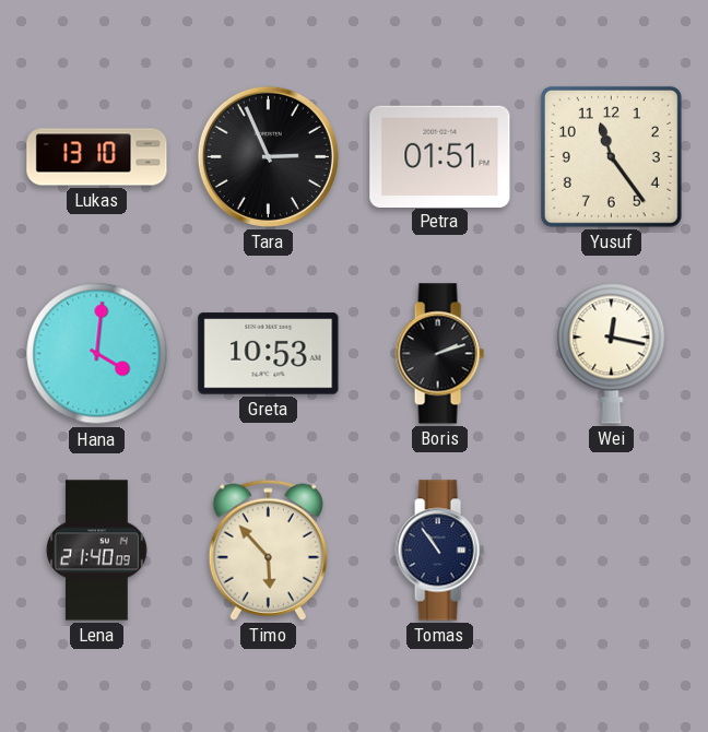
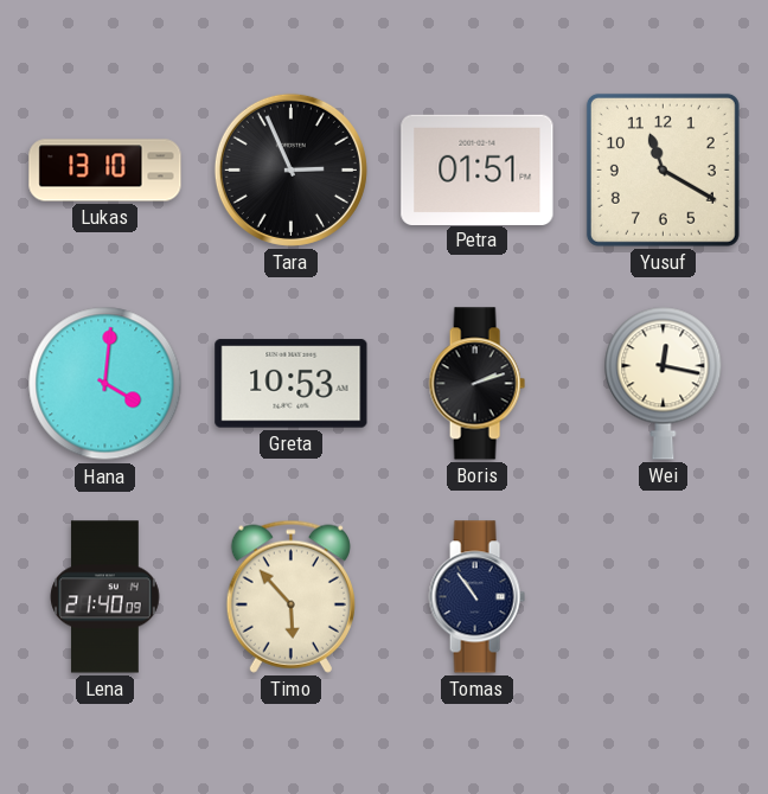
Yusuf: 11:24 -> 11:20
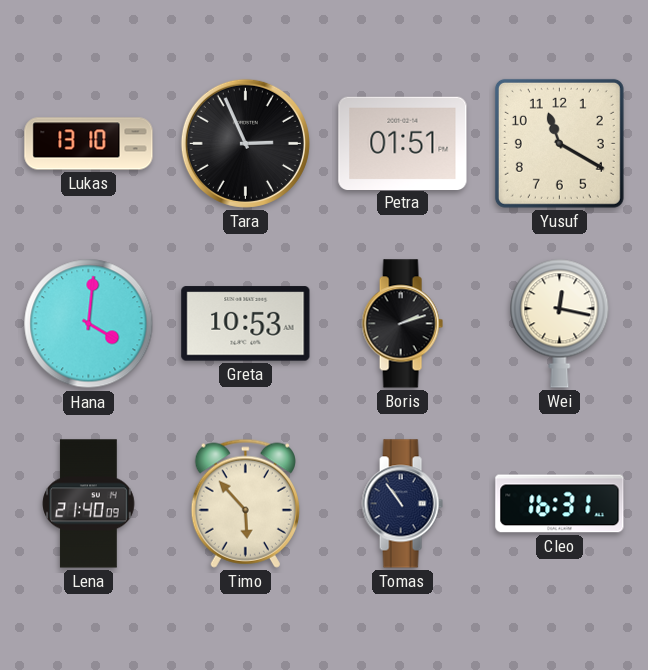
Cleo: none -> 16:31
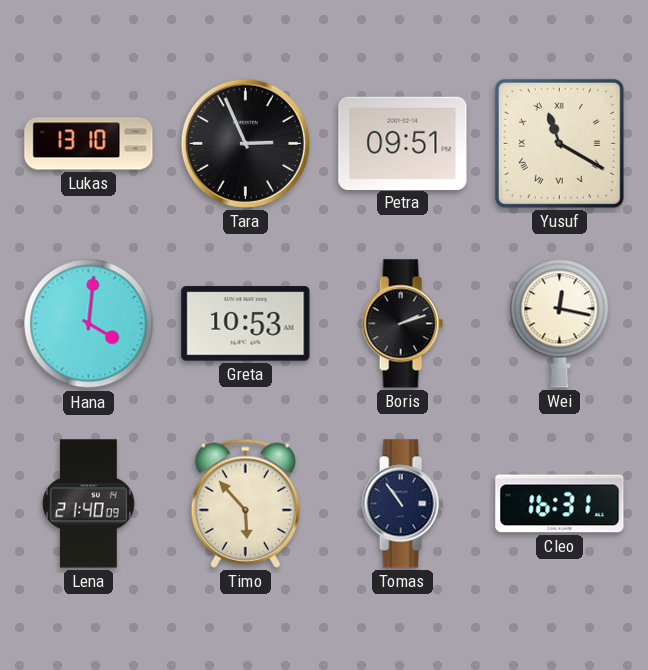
Petra: 01:51 -> 09:51
Yusuf numerals: Arabic -> Roman
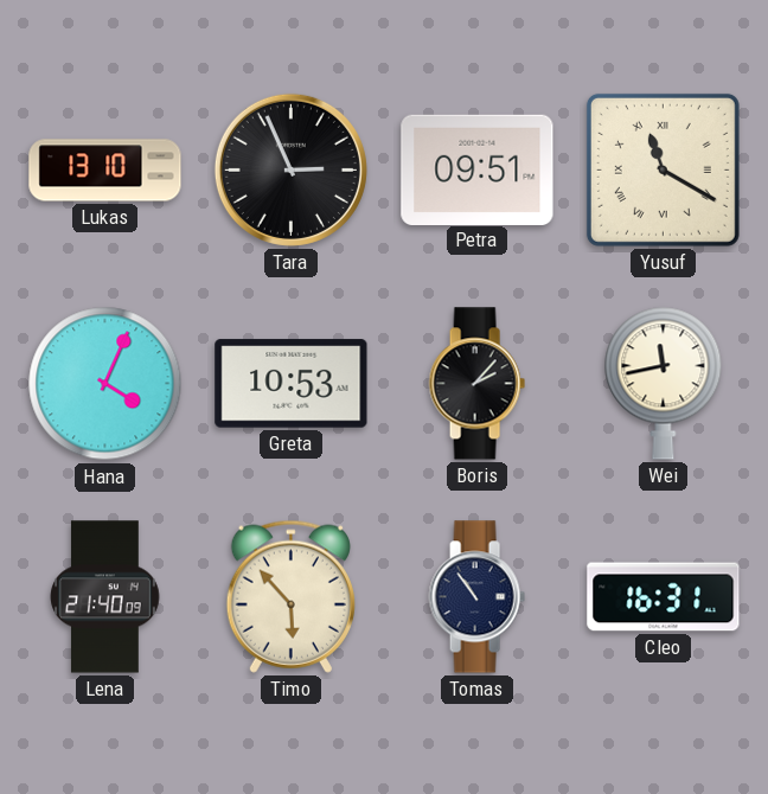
Hana: 4:01 -> 4:04
Boris: 2:12 -> 2:07
Wei: 12:17 -> 11:43
